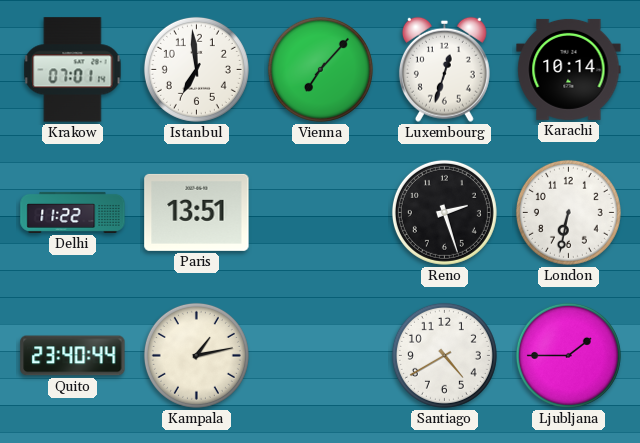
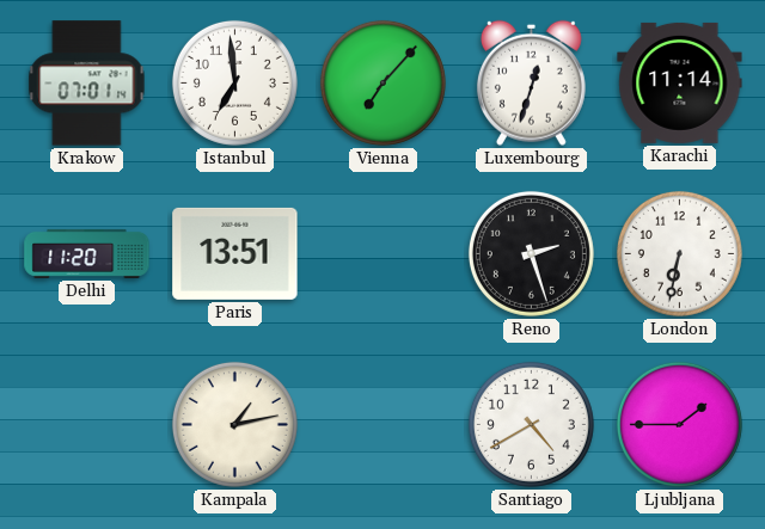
Karachi: 10:14 -> 11:14
Delhi: 11:22 -> 11:20
Quito: 23:40 -> none
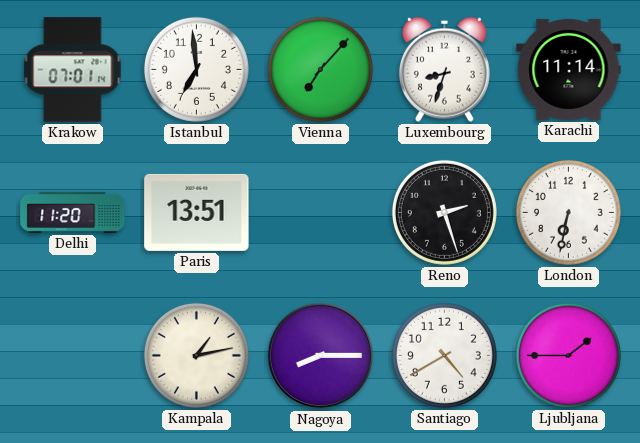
Luxembourg: 12:33 -> 8:33
Nagoya: none -> 8:15
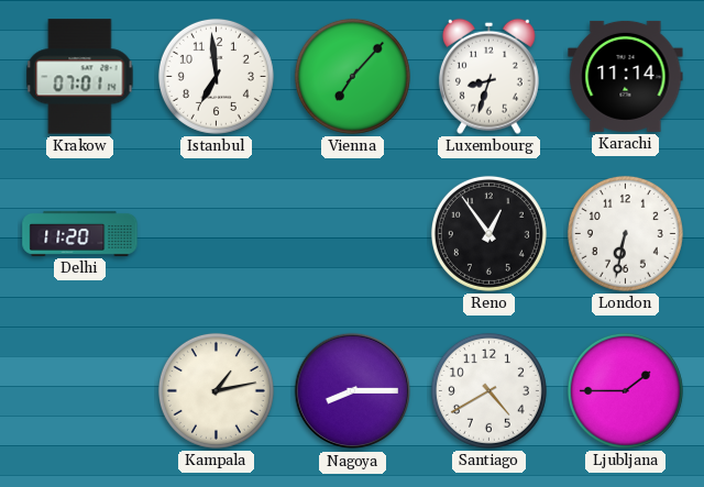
Paris: 13:51 -> none
Reno: 2:27 -> 12:54
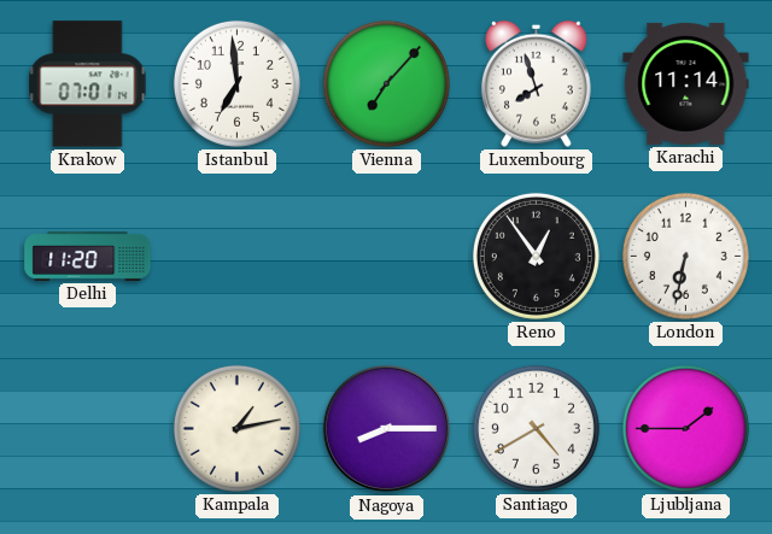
Luxembourg: 8:33 -> 7:57
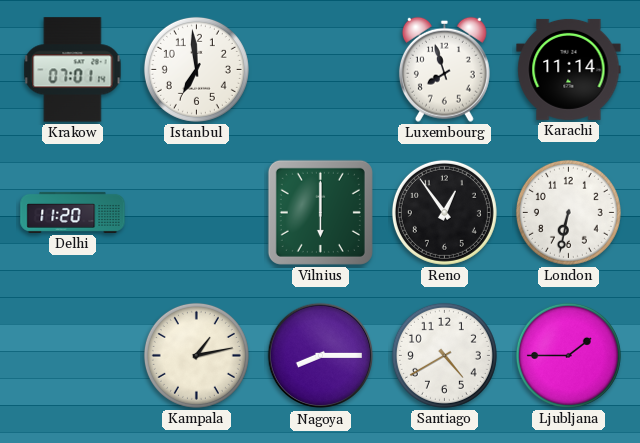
Vienna: 7:07 -> none
Vilnius: none -> 6:00
